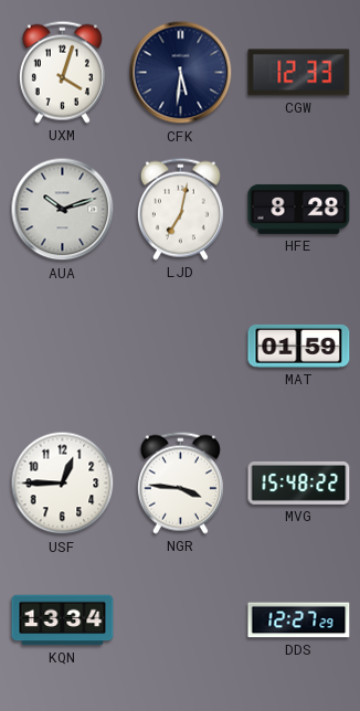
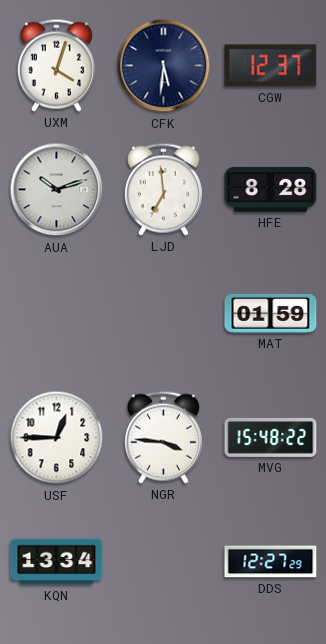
CGW: 12:33 -> 12:37
LJD: 7:02 -> 6:59
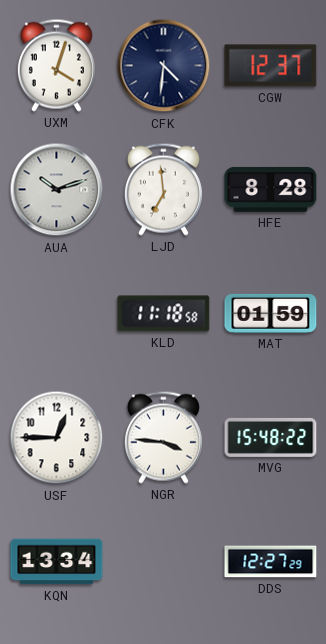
CFK: 5:31 -> 4:31
KLD: none -> 11:18
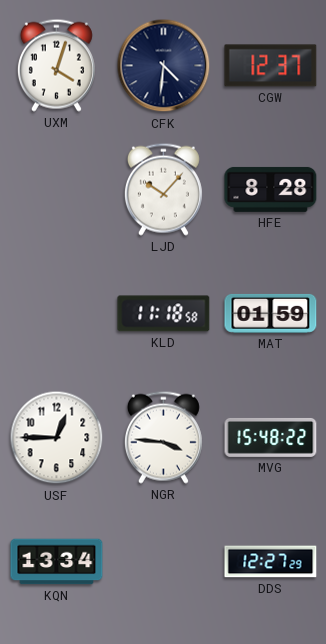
AUA: 10:12 -> none
LJD: 6:59 -> 10:07
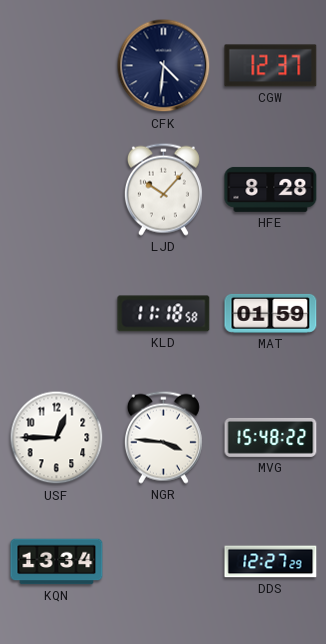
UXM: 4:03 -> none
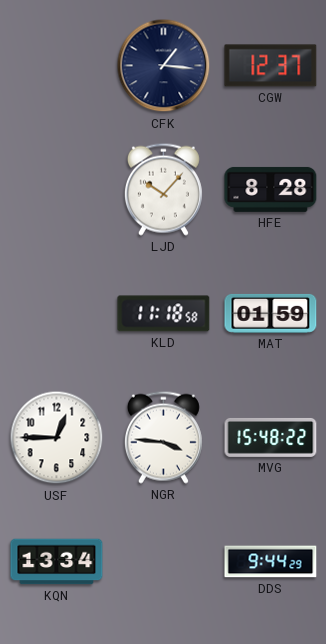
CFK: 4:31 -> 1:16
DDS: 12:27 -> 9:44
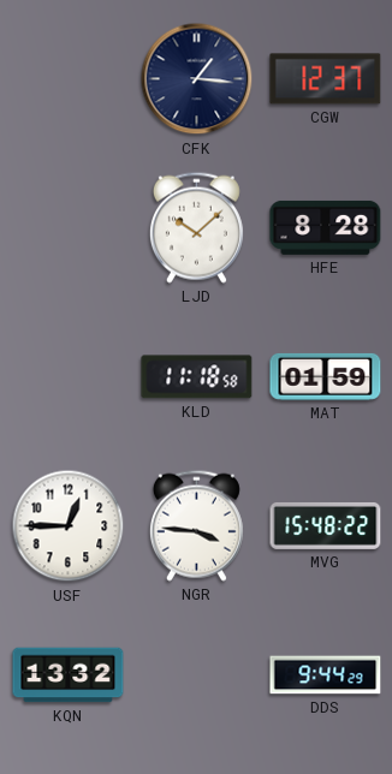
LJD: 10:07 -> 10:08
KQN: 13:34 -> 13:32
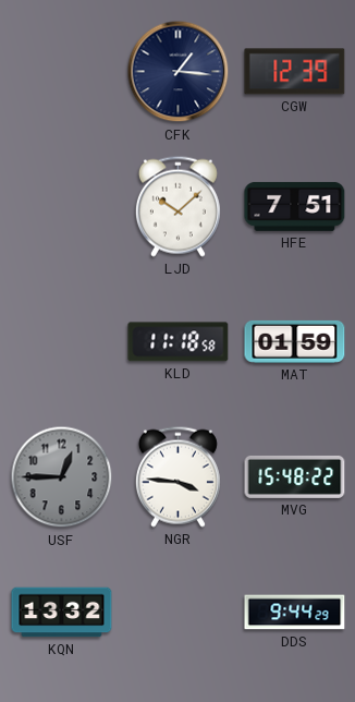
CGW: 12:37 -> 12:39
HFE: 8:28 -> 7:51
USF dial: white -> grey
